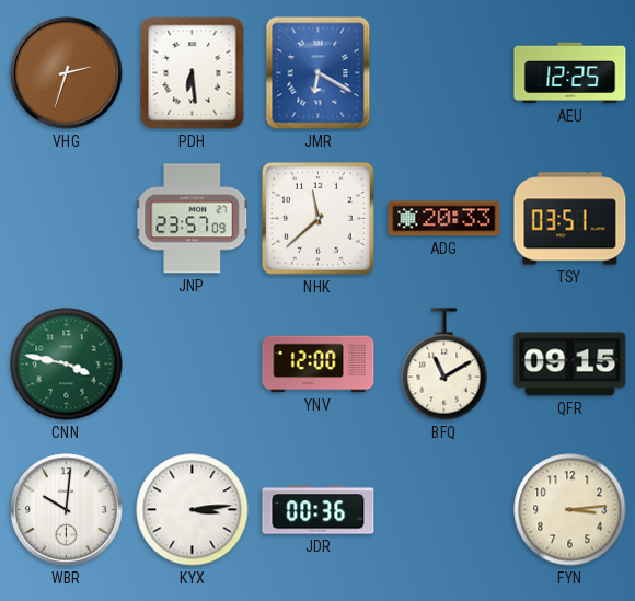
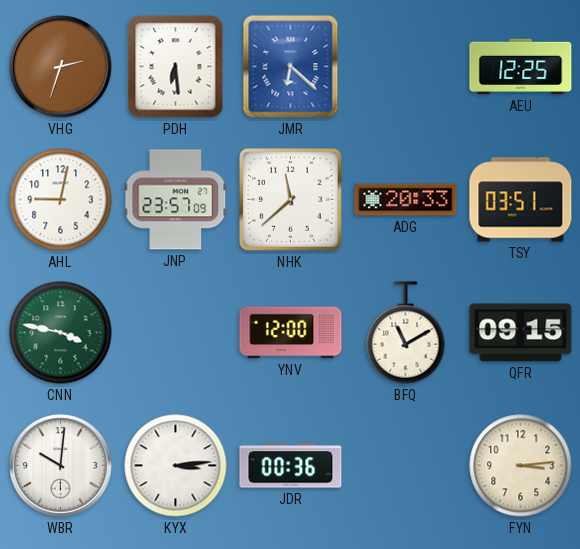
JMR: 6:20 -> 6:22
AHL: none -> 9:02
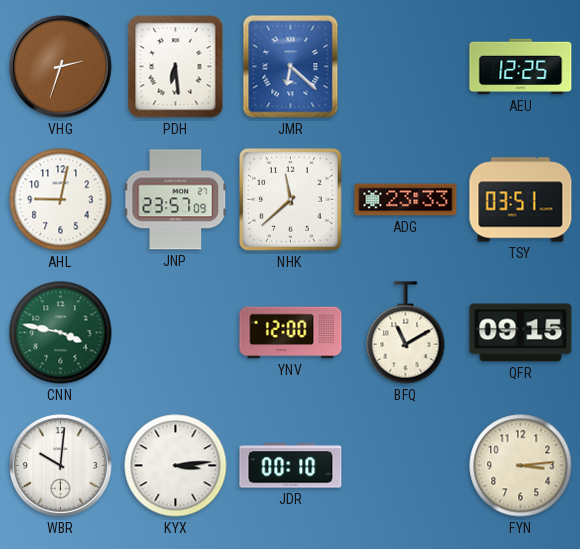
ADG: 20:33 -> 23:33
JDR: 00:36 -> 00:10
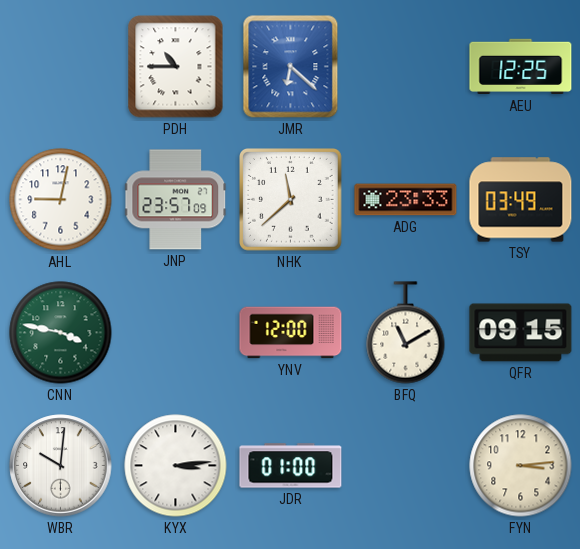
VHG: 2:33 -> none
PDH: 6:29 -> 10:45
TSY: 03:51 -> 03:49
JDR: 00:10 -> 01:00
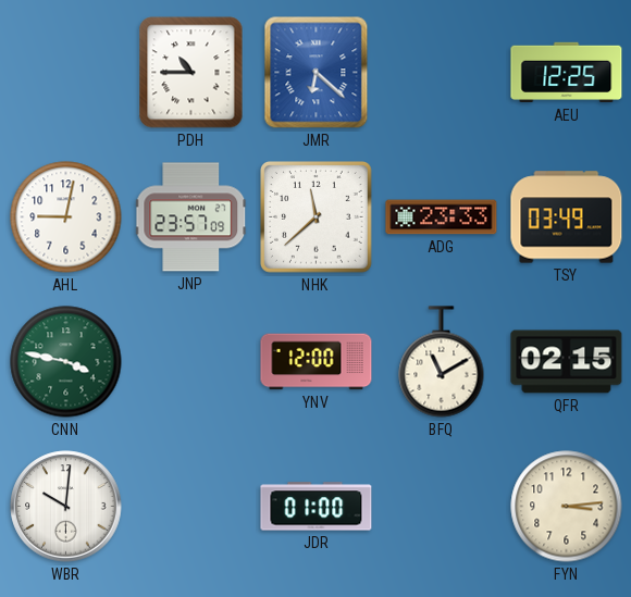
QFR: 09:15 -> 02:15
KYX: 3:14 -> none
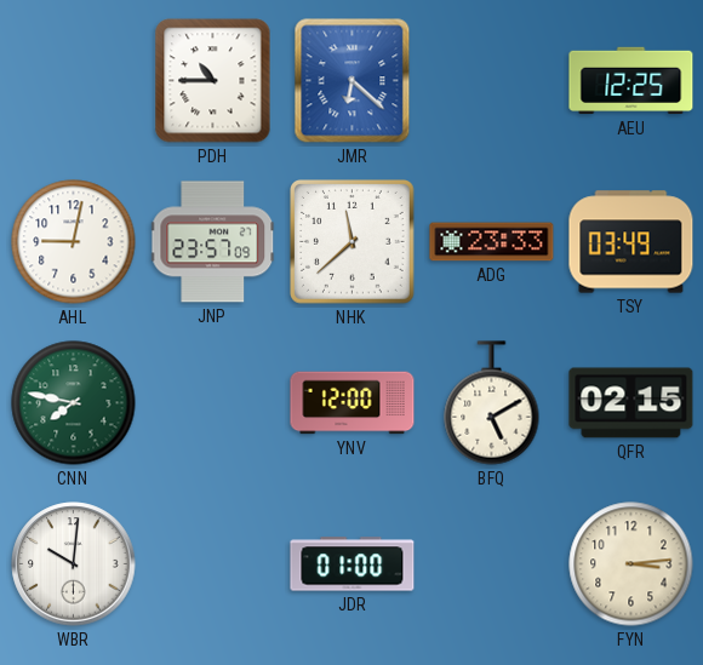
CNN: 3:47 -> 7:47
BFQ: 11:10 -> 5:10
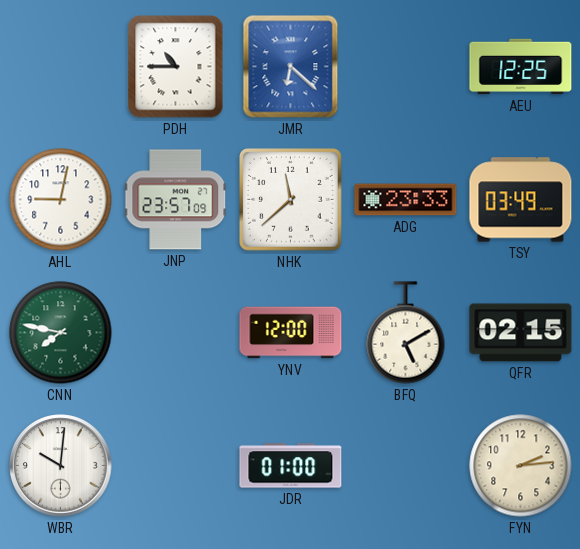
FYN: 3:14 -> 2:14
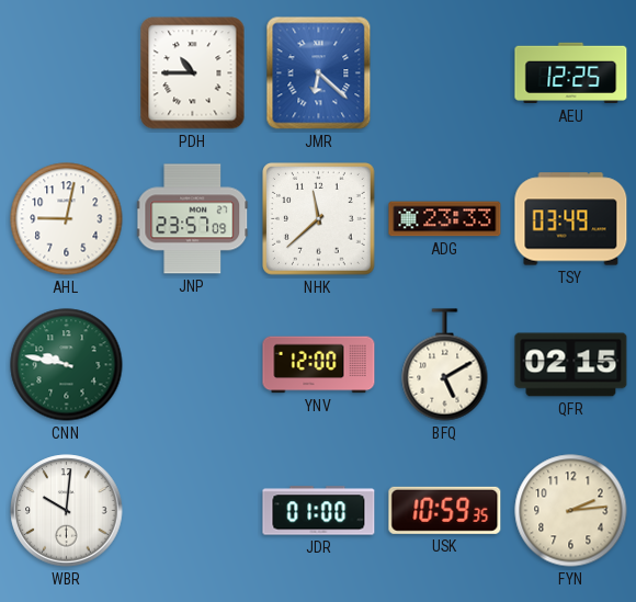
CNN: 7:47 -> 9:47
USK: none -> 10:59
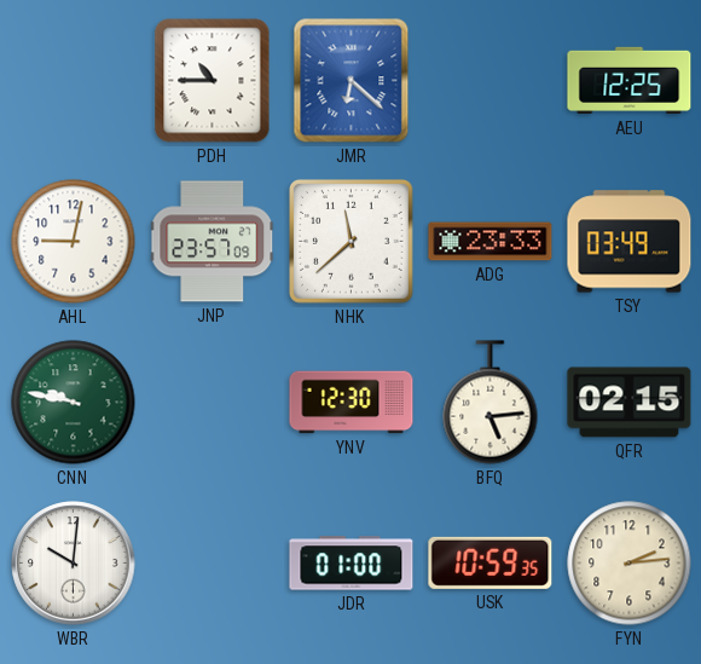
YNV: 12:00 -> 12:30
BFQ: 5:10 -> 5:14
